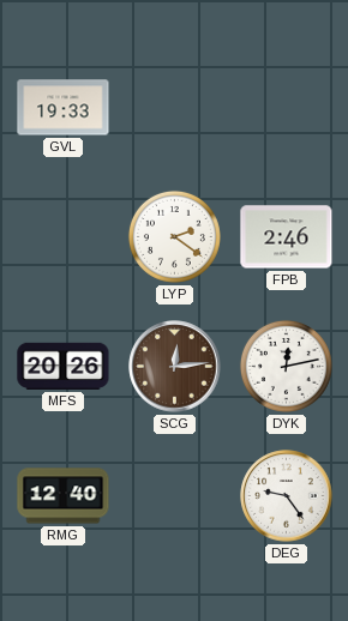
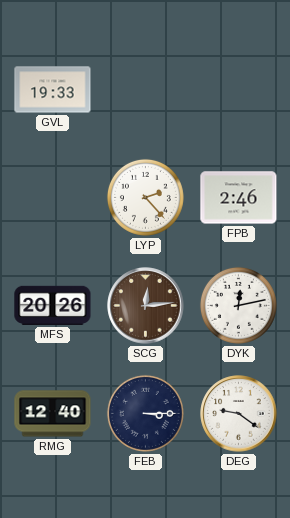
LYP: 2:21 -> 2:23
FEB: none -> 3:15
DEG: 9:24 -> 9:21
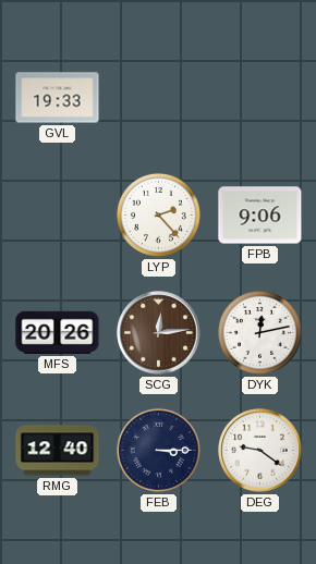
FPB: 2:46 -> 9:06
